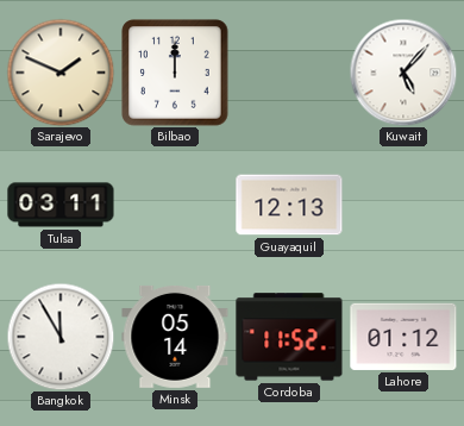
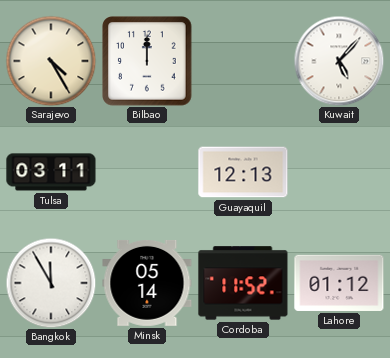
Sarajevo: 1:49 -> 4:25
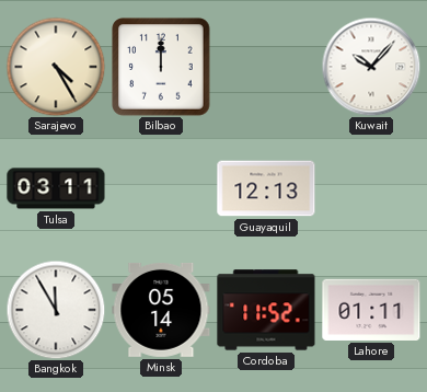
Kuwait: 5:07 -> 10:07
Lahore: 01:12 -> 01:11
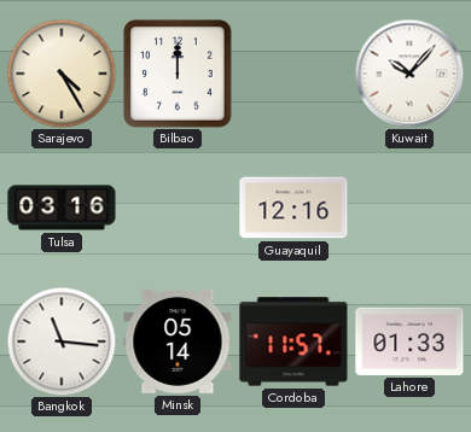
Tulsa: 03:11 -> 03:16
Guayaquil: 12:13 -> 12:16
Bangkok: 11:55 -> 11:16
Cordoba: 11:52 -> 11:57
Lahore: 01:11 -> 01:33
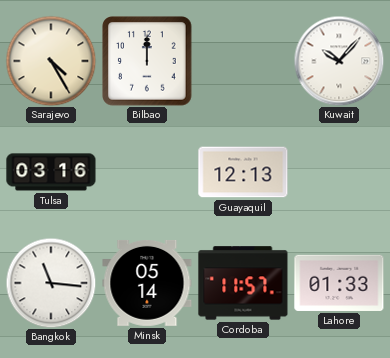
Guayaquil: 12:16 -> 12:13
